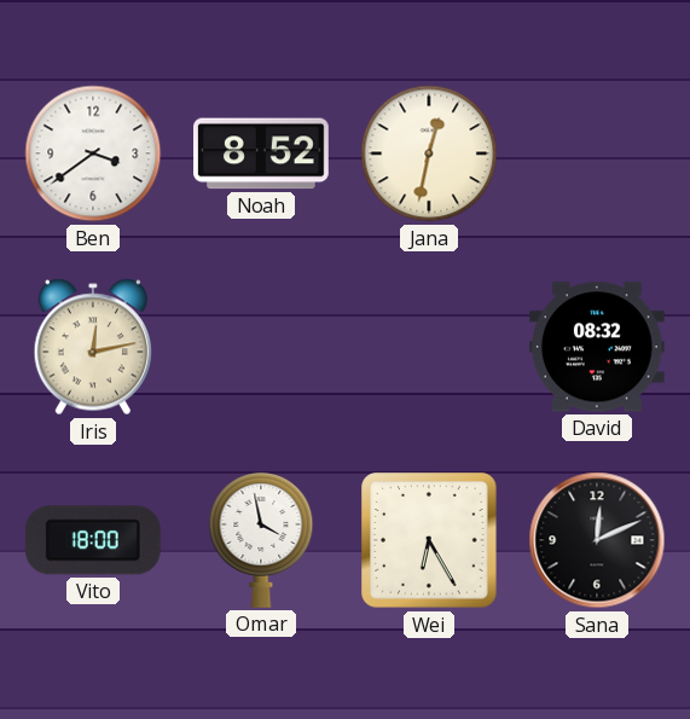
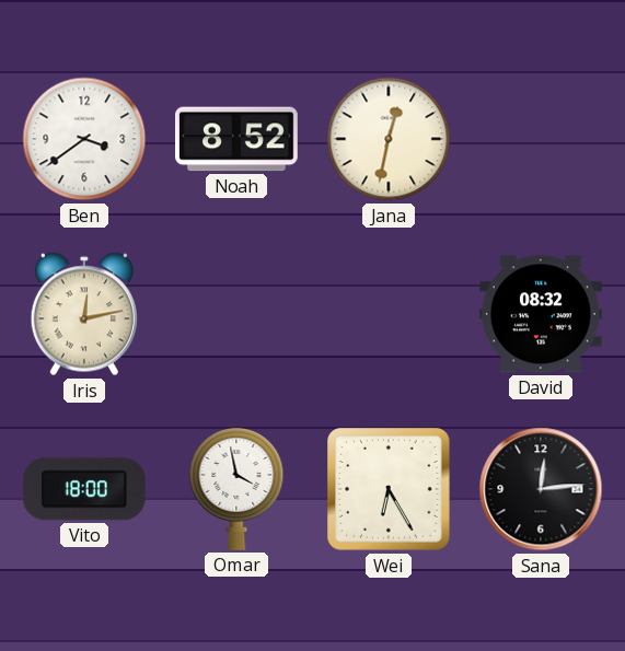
Sana: 12:11 -> 12:14
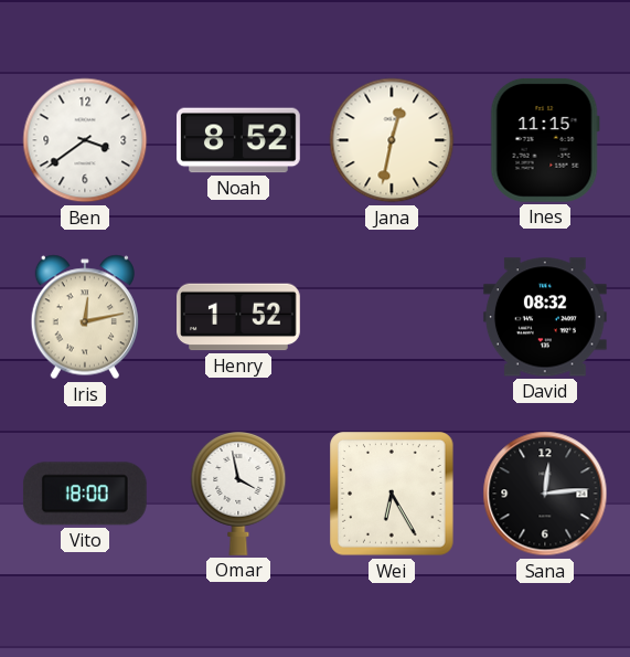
Ines: none -> 11:15
Henry: none -> 1:52
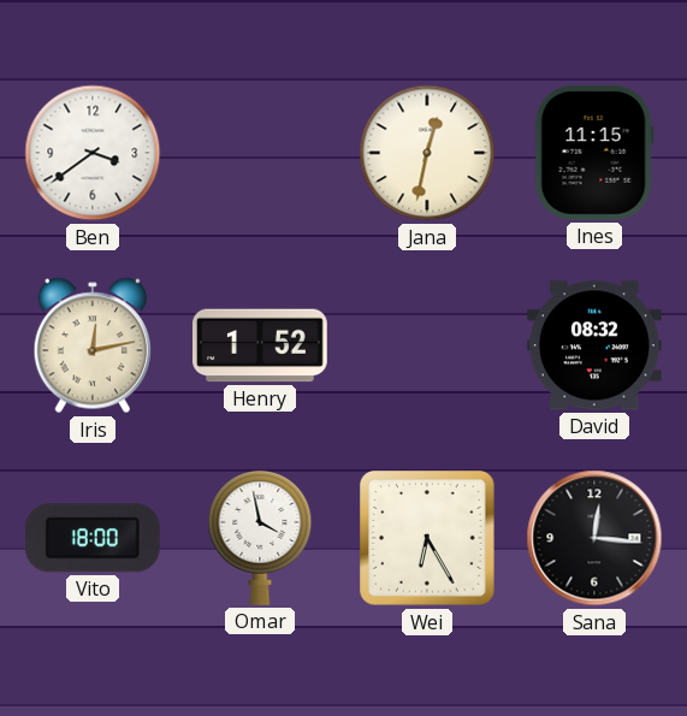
Noah: 8:52 -> none
Sana: 12:14 -> 12:16
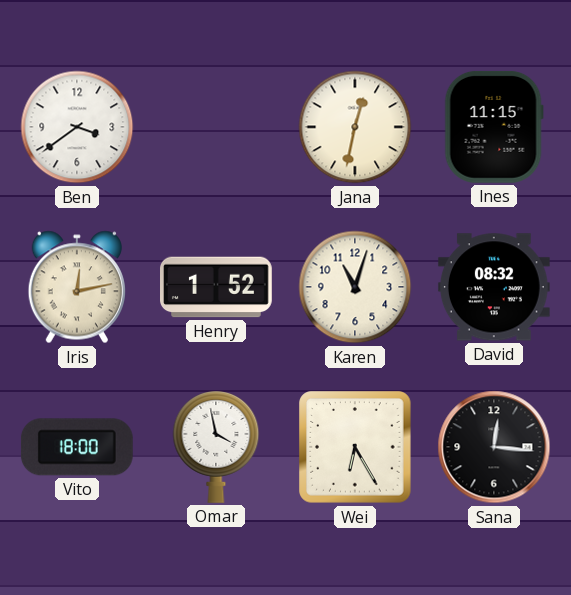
Karen: none -> 11:03
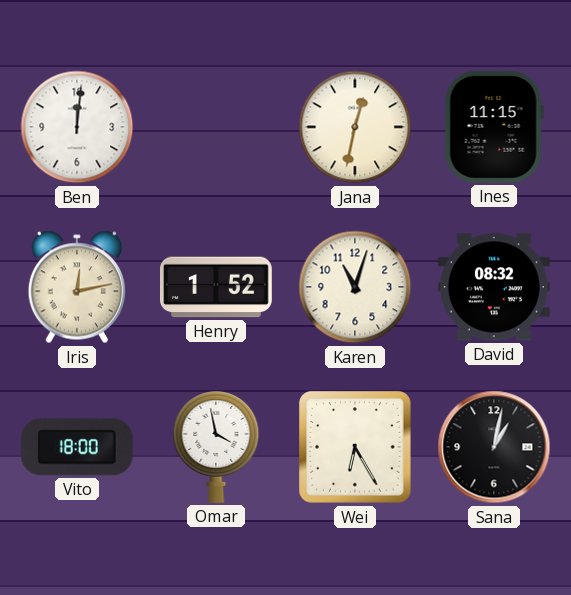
Ben: 3:39 -> 12:01
Sana: 12:16 -> 1:02
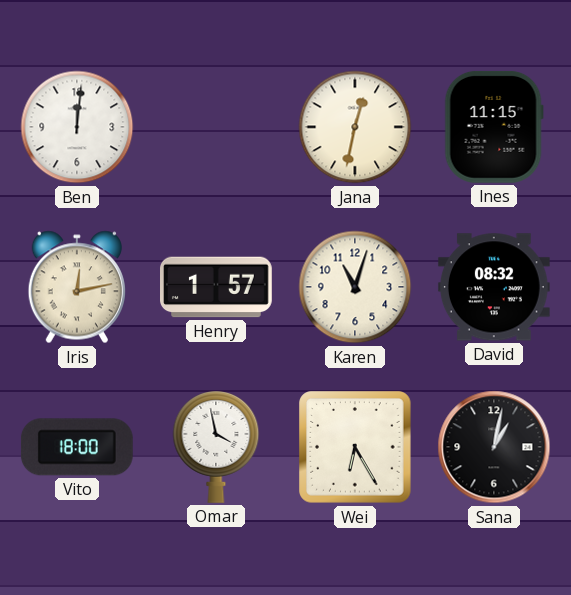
Henry: 1:52 -> 1:57
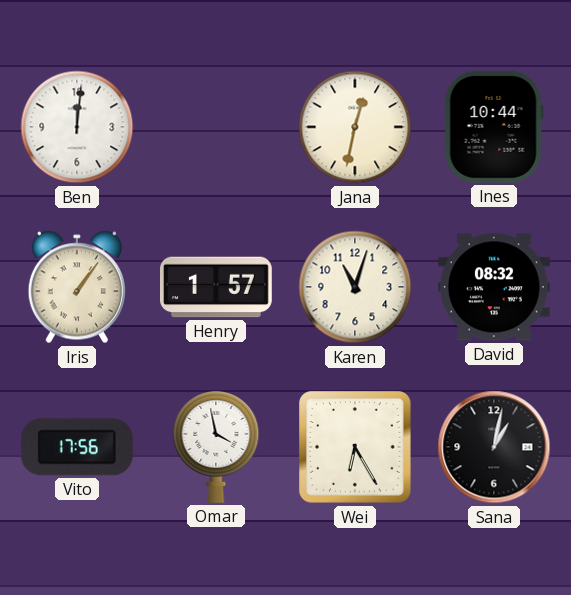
Ines: 11:15 -> 10:44
Iris: 12:13 -> 1:06
Vito: 18:00 -> 17:56
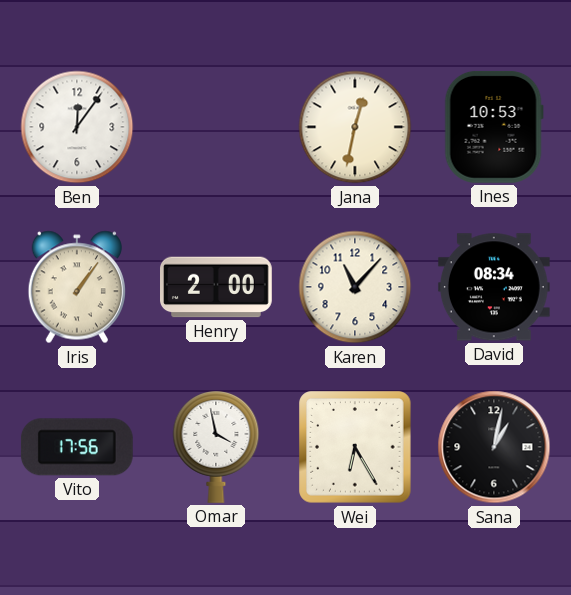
Ben: 12:01 -> 12:06
Ines: 10:44 -> 10:53
Henry: 1:57 -> 2:00
Karen: 11:03 -> 11:07
David: 08:32 -> 08:34
